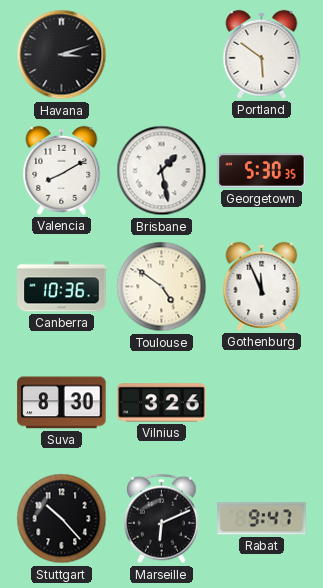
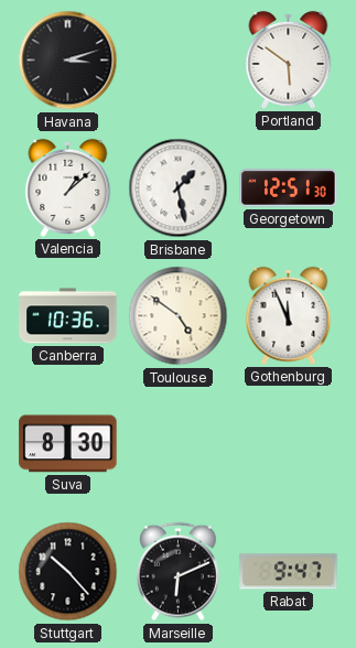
Valencia: 8:10 -> 1:08
Georgetown: 5:30 -> 12:51
Vilnius: 3:26 -> none
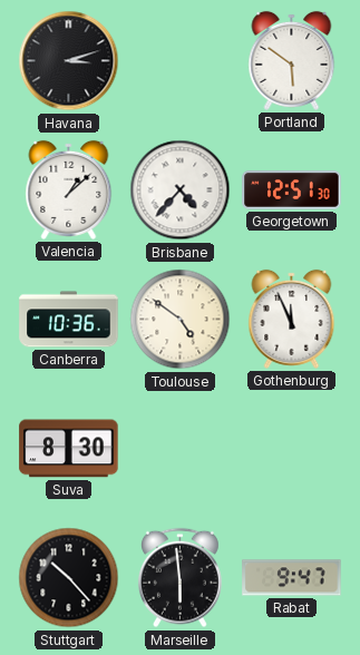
Brisbane: 1:28 -> 4:37
Marseille: 6:11 -> 5:59
